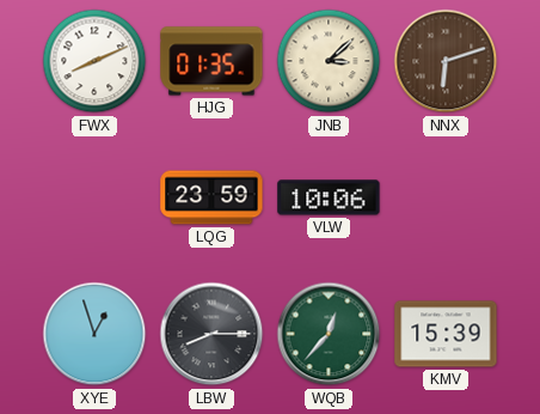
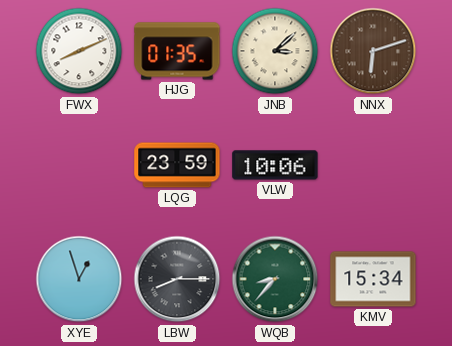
WQB: 12:37 -> 8:37
KMV: 15:39 -> 15:34
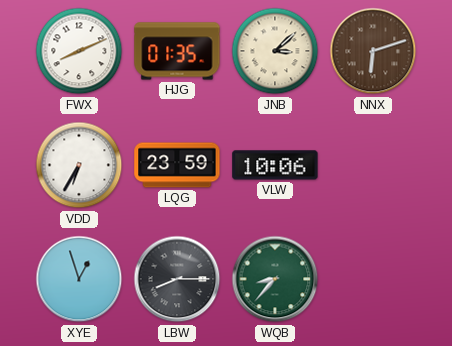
VDD: none -> 6:35
KMV: 15:34 -> none
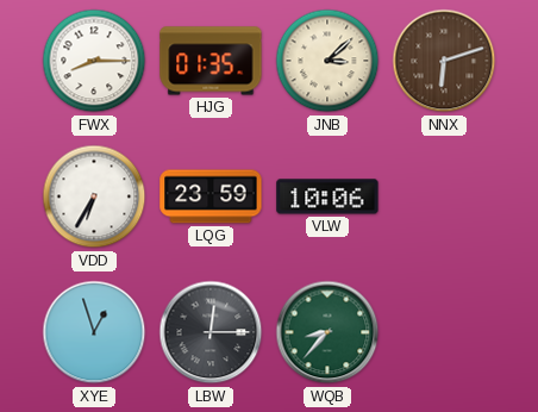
FWX: 8:11 -> 8:15
LBW: 8:15 -> 12:15
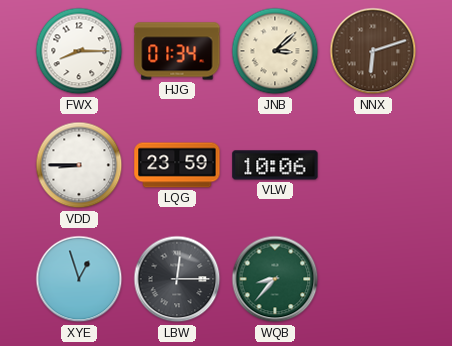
HJG: 01:35 -> 01:34
VDD: 6:35 -> 8:45
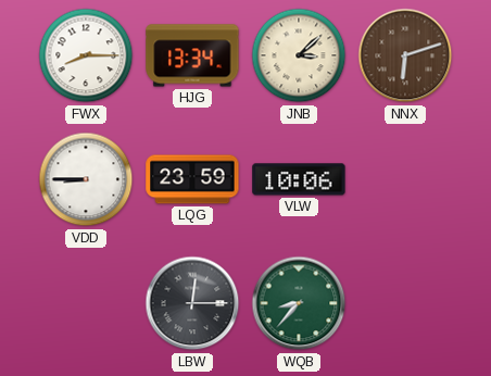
HJG: 01:34 -> 13:34
XYE: 12:57 -> none
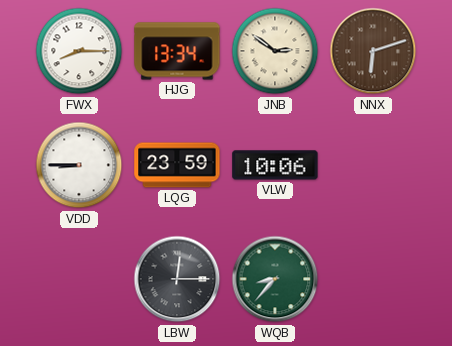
JNB: 3:08 -> 2:51
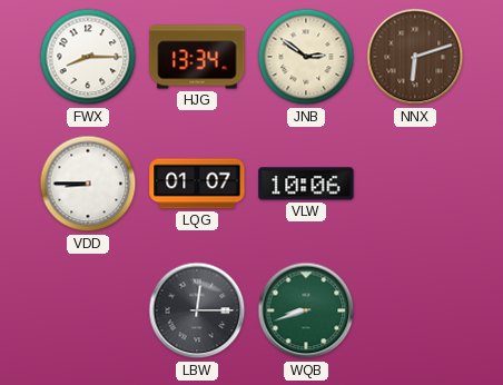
LQG: 23:59 -> 01:07
WQB: 8:37 -> 8:42
